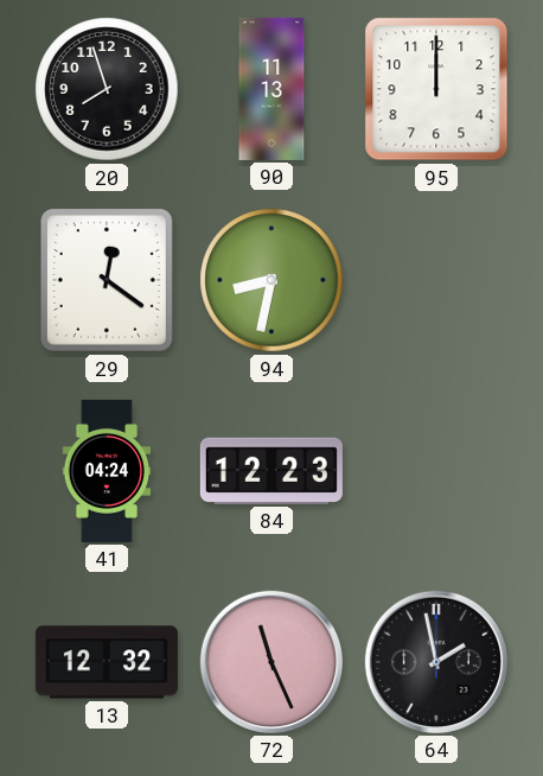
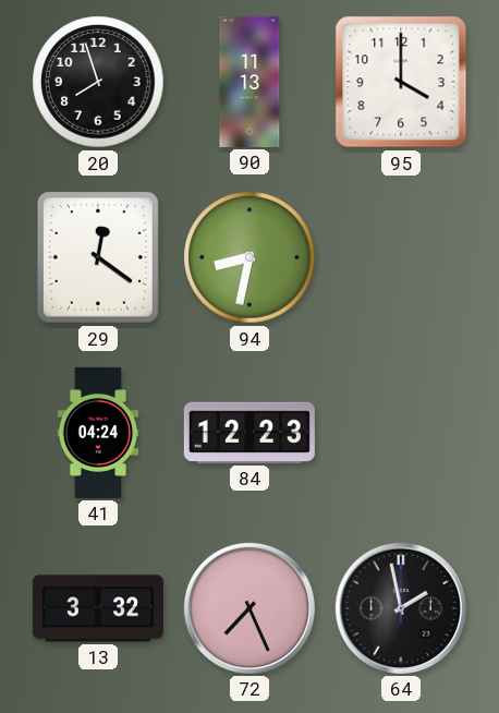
95: 12:00 -> 4:00
13: 12:32 -> 3:32
72: 11:26 -> 7:26
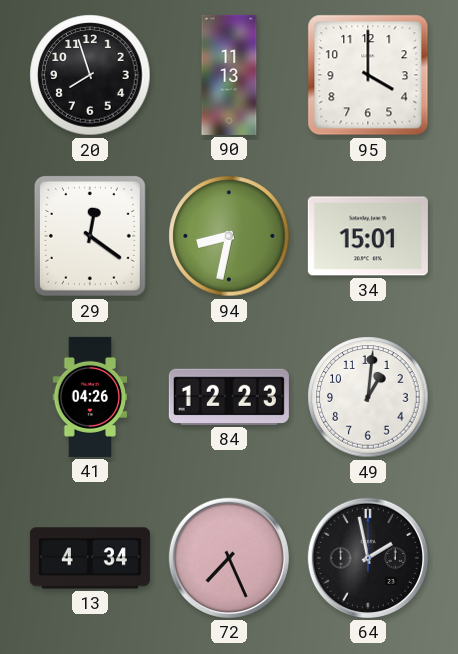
34: none -> 15:01
41: 04:24 -> 04:26
49: none -> 1:01
13: 3:32 -> 4:34
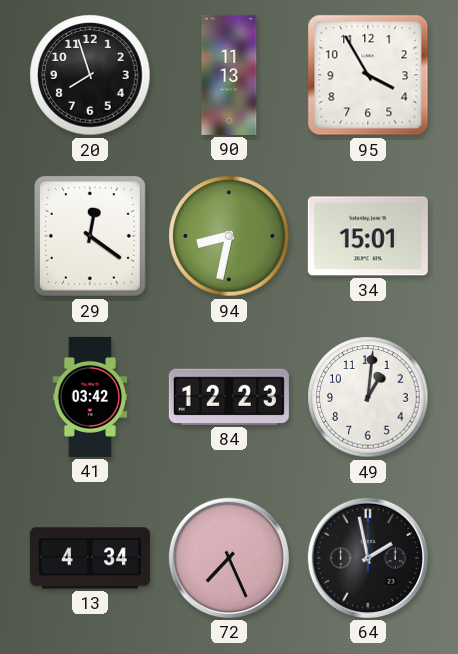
95: 4:00 -> 3:55
41: 04:26 -> 03:42
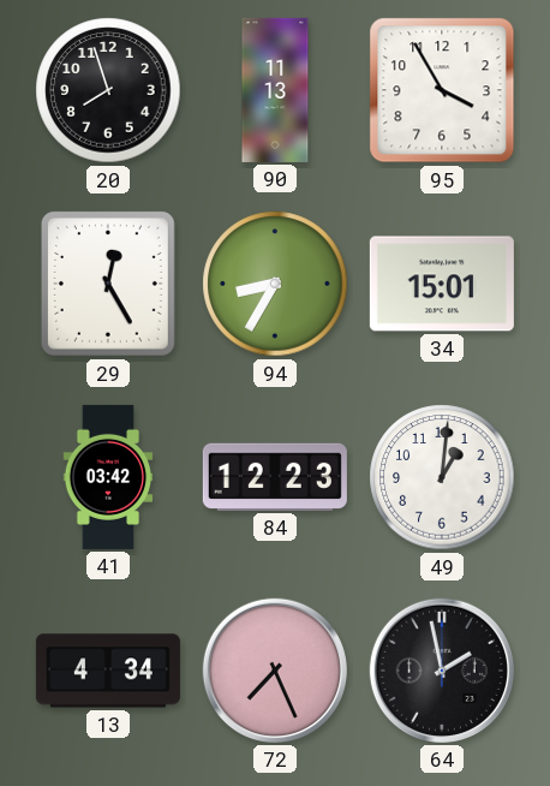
29: 12:21 -> 12:25
94: 8:32 -> 8:35
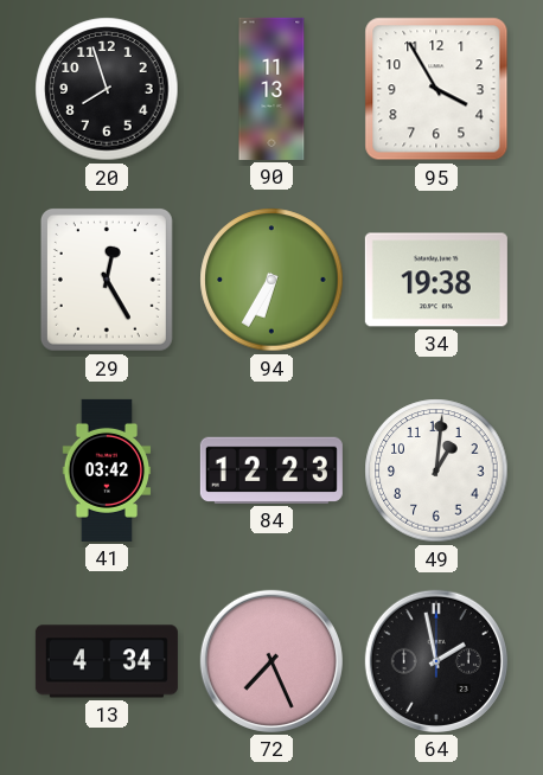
94: 8:35 -> 6:35
34: 15:01 -> 19:38
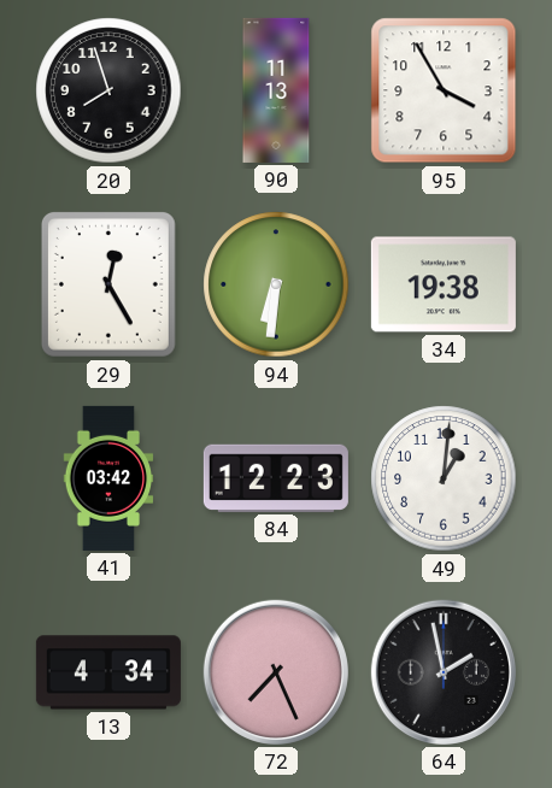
94: 6:35 -> 6:31
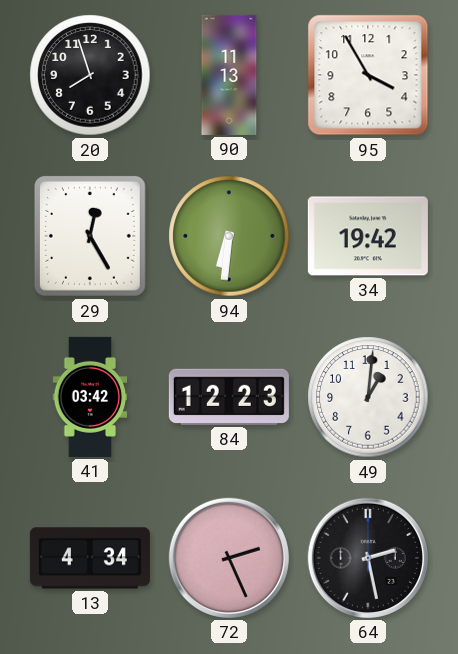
34: 19:38 -> 19:42
72: 7:26 -> 2:26
64: 1:58 -> 2:28
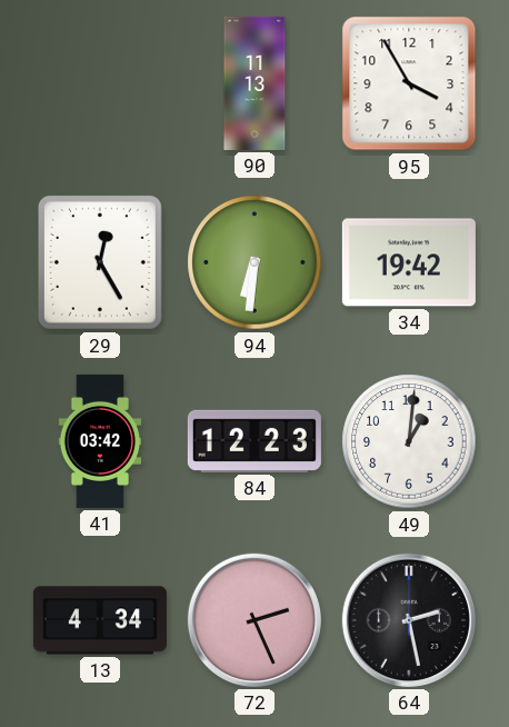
20: 7:57 -> none
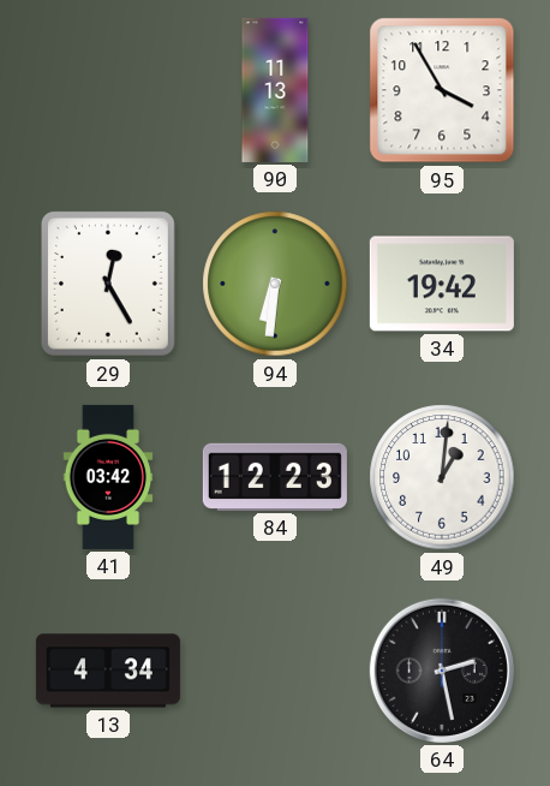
72: 2:26 -> none
